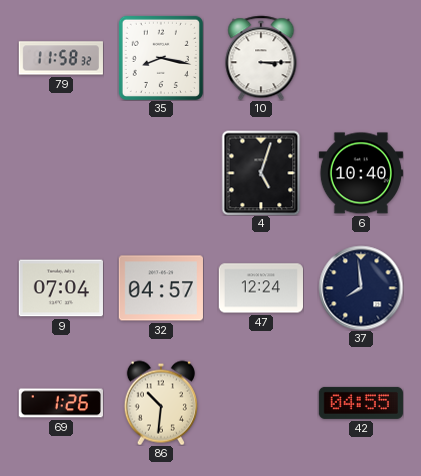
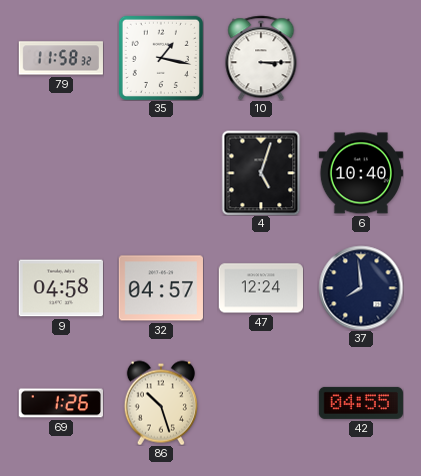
35: 8:17 -> 1:17
9: 07:04 -> 04:58
86: 10:31 -> 10:27
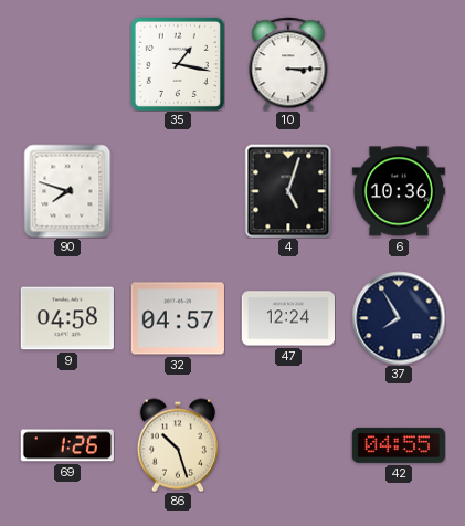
79: 11:58 -> none
90: none -> 7:48
6: 10:40 -> 10:36
37: 7:59 -> 7:55
